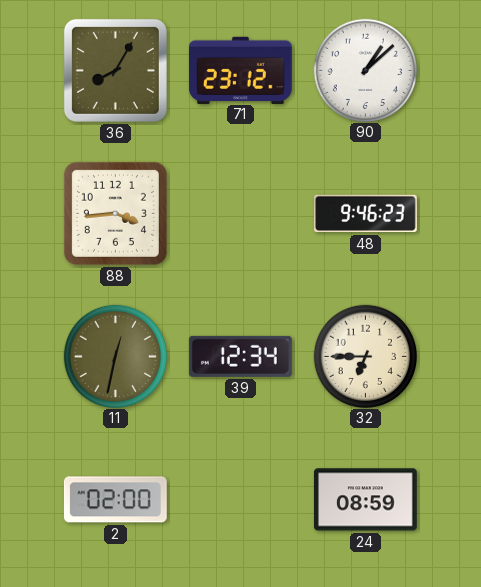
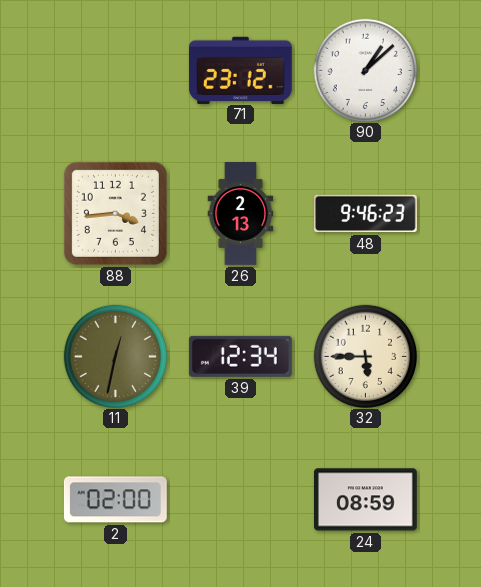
36: 8:05 -> none
26: none -> 2:13
32: 6:45 -> 5:45
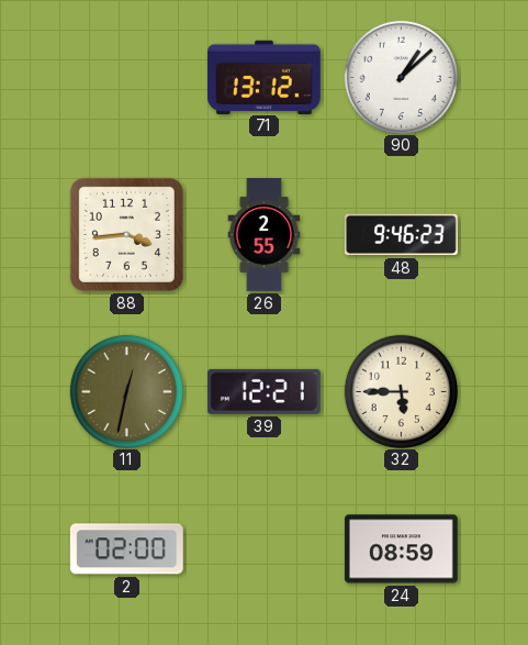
71: 23:12 -> 13:12
26: 2:13 -> 2:55
39: 12:34 -> 12:21
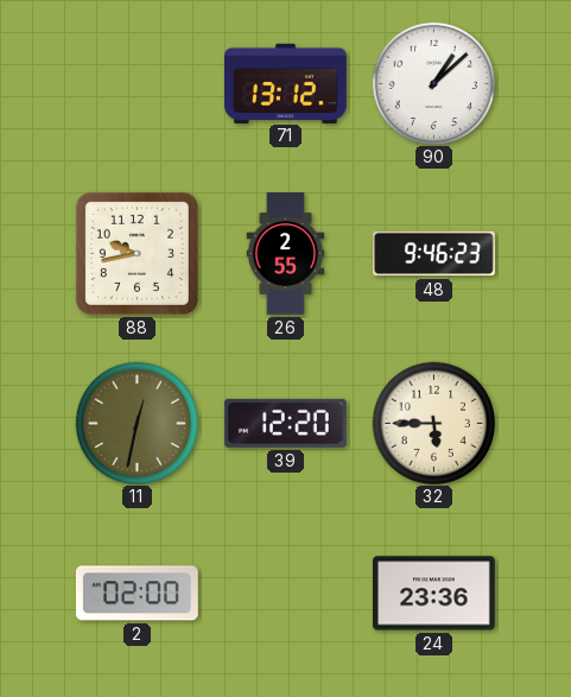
88: 3:44 -> 9:43
39: 12:21 -> 12:20
24: 08:59 -> 23:36
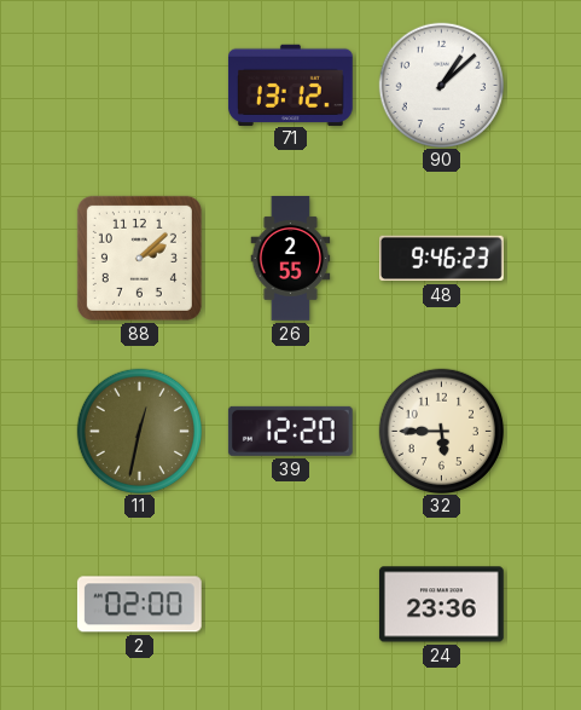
88: 9:43 -> 2:08
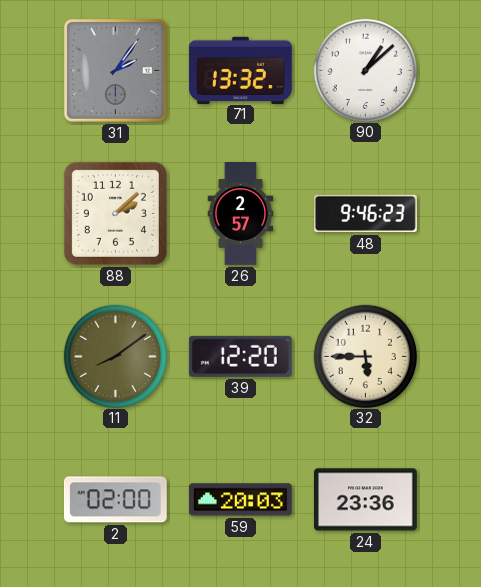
31: none -> 2:06
71: 13:12 -> 13:32
26: 2:55 -> 2:57
11: 12:32 -> 8:09
59: none -> 20:03
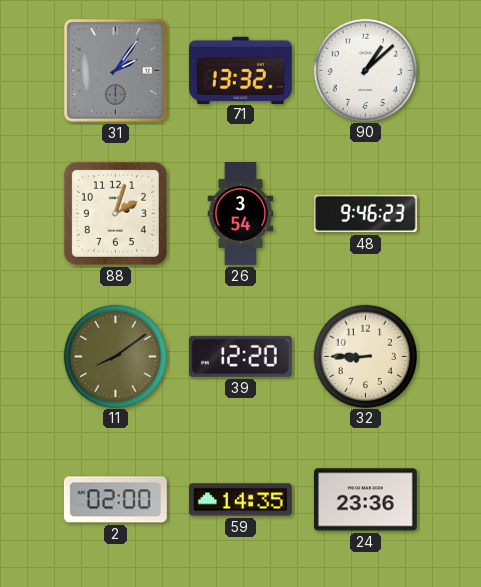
88: 2:08 -> 2:03
26: 2:57 -> 3:54
32: 5:45 -> 8:45
59: 20:03 -> 14:35
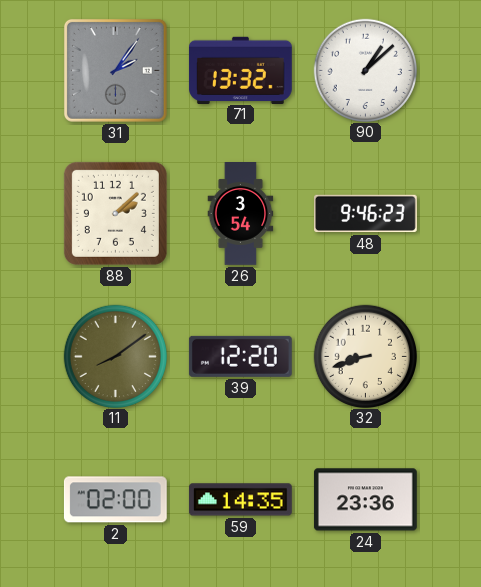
88: 2:03 -> 2:08
32: 8:45 -> 8:42
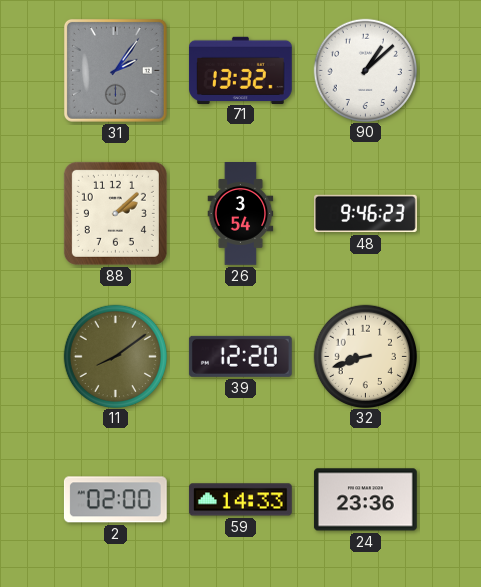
59: 14:35 -> 14:33
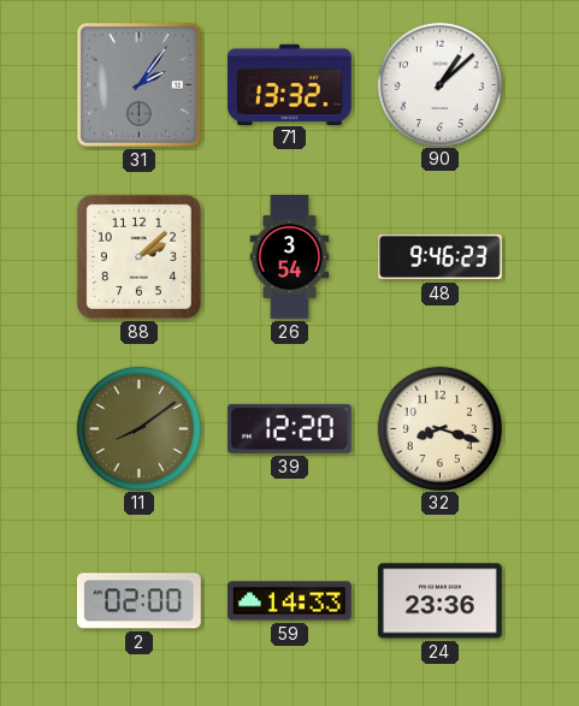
32: 8:42 -> 8:18
